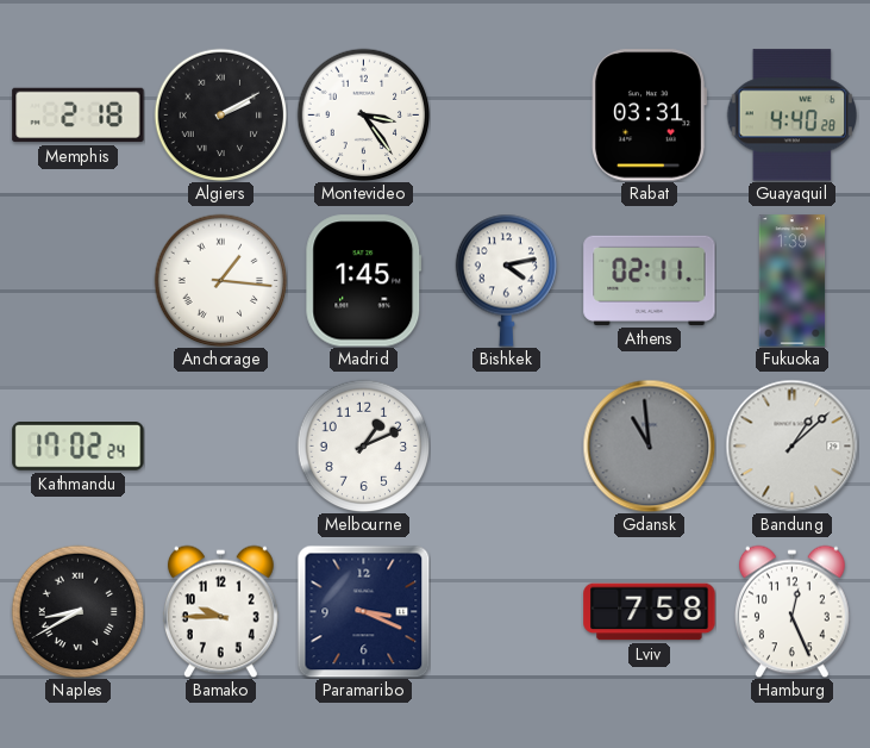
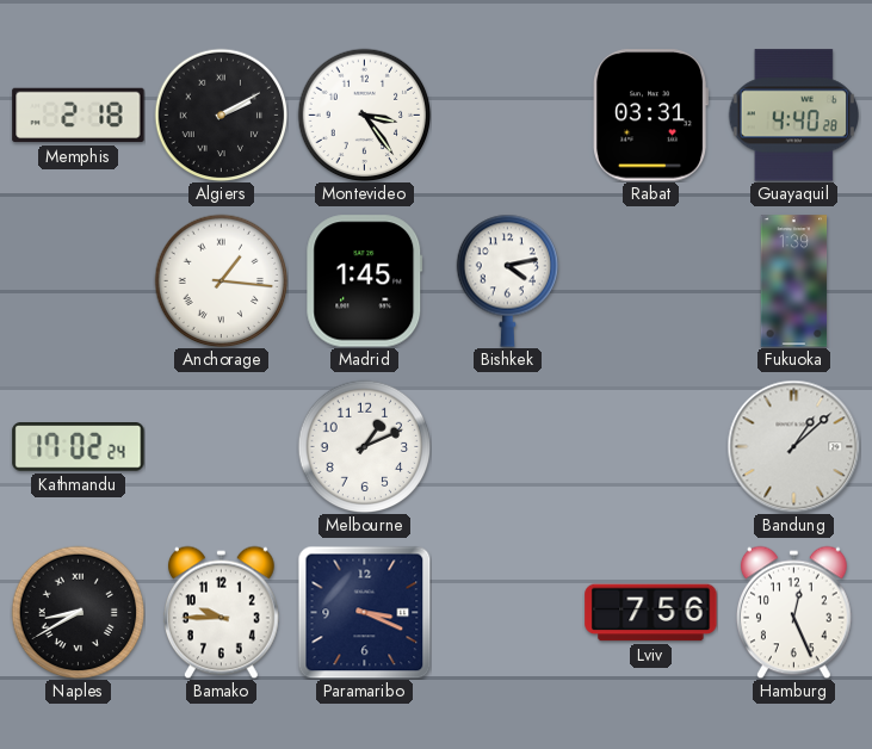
Athens: 02:11 -> none
Gdansk: 10:59 -> none
Lviv: 7:58 -> 7:56
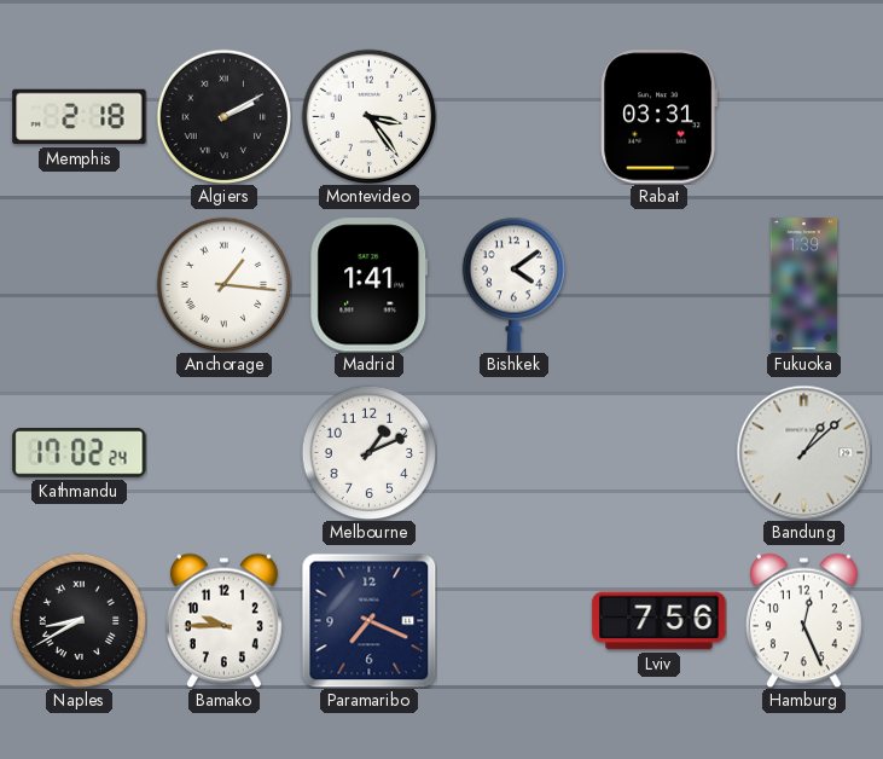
Guayaquil: 4:40 -> none
Madrid: 1:45 -> 1:41
Bishkek: 4:13 -> 4:09
Paramaribo: 3:19 -> 7:19
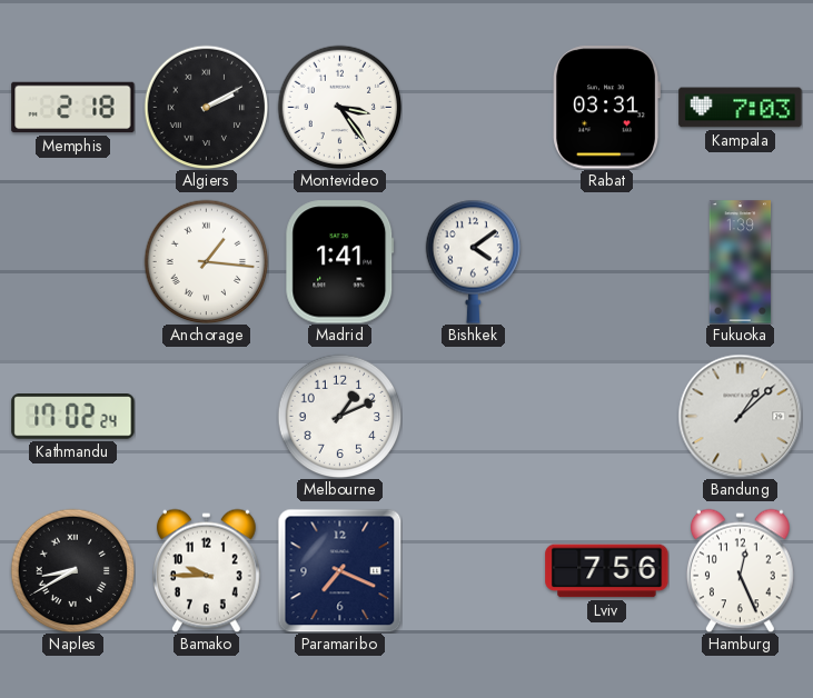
Kampala: none -> 7:03
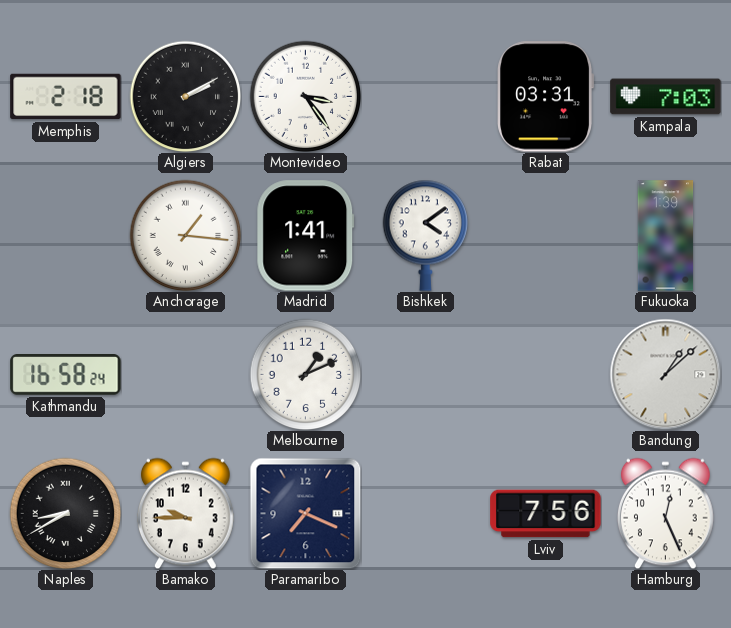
Kathmandu: 17:02 -> 16:58
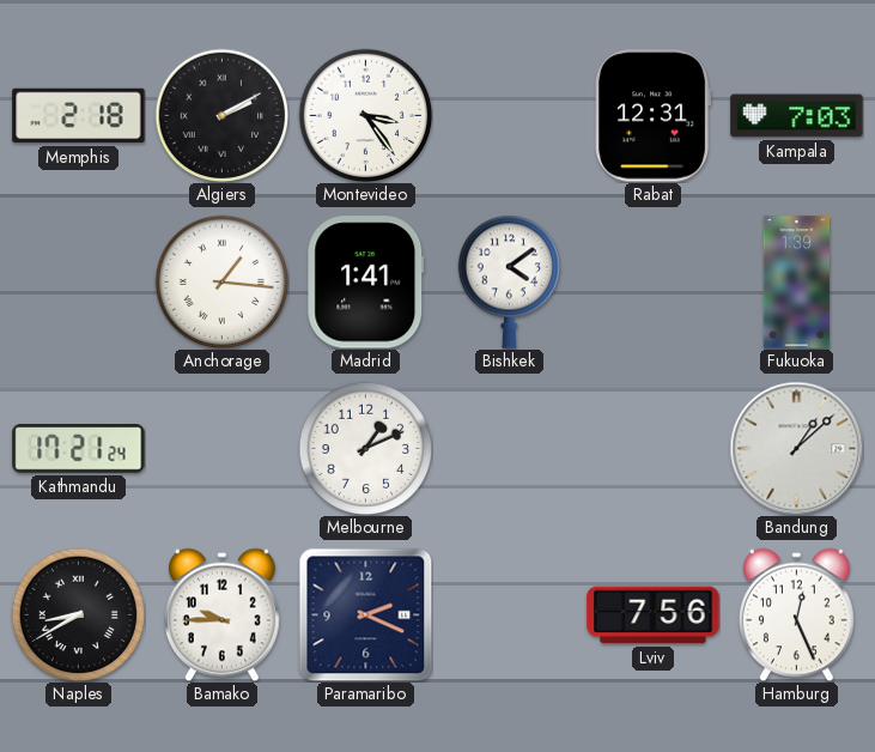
Rabat: 03:31 -> 12:31
Kathmandu: 16:58 -> 17:21
Paramaribo: 7:19 -> 2:19
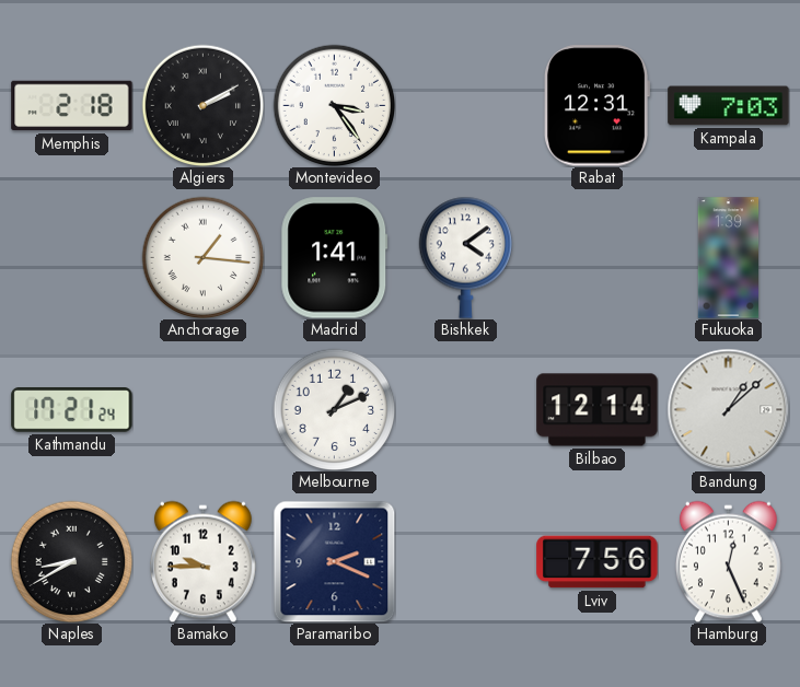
Bilbao: none -> 12:14
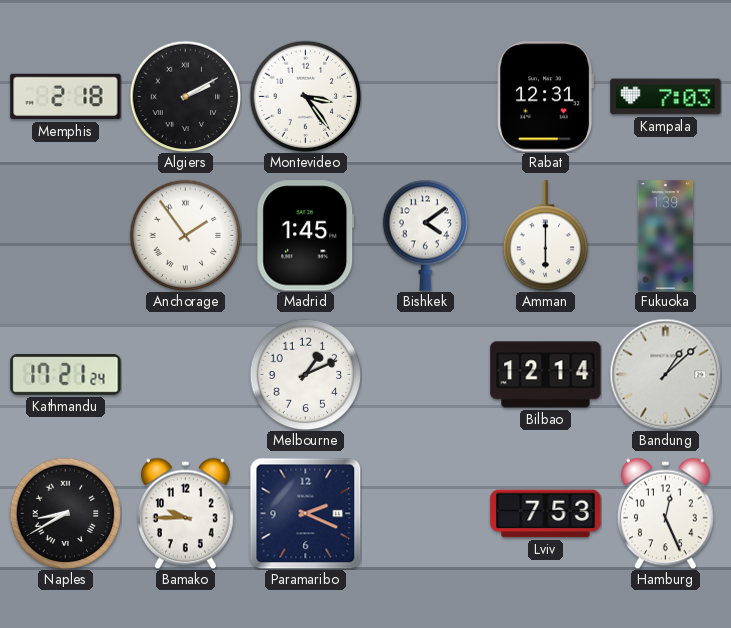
Anchorage: 1:16 -> 1:54
Madrid: 1:41 -> 1:45
Amman: none -> 6:00
Lviv: 7:56 -> 7:53
